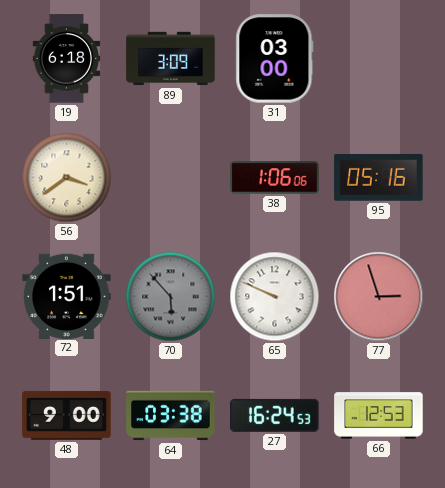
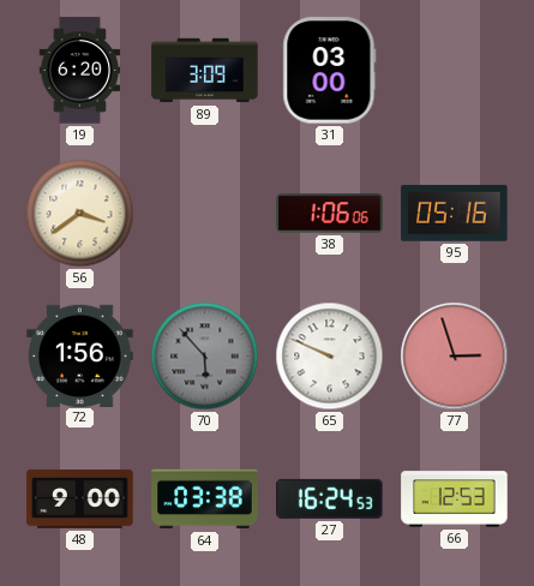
19: 6:18 -> 6:20
72: 1:51 -> 1:56
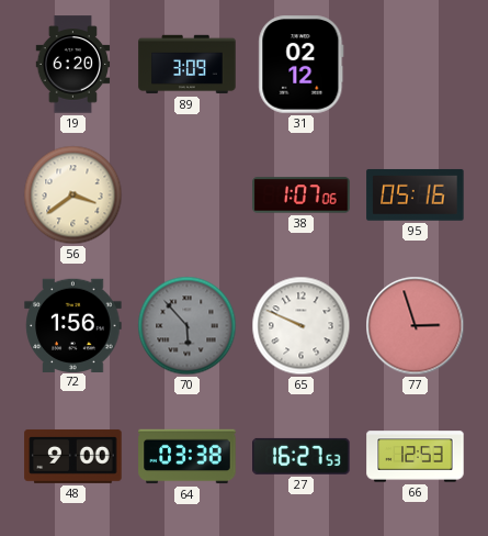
31: 03:00 -> 02:12
38: 1:06 -> 1:07
27: 16:24 -> 16:27
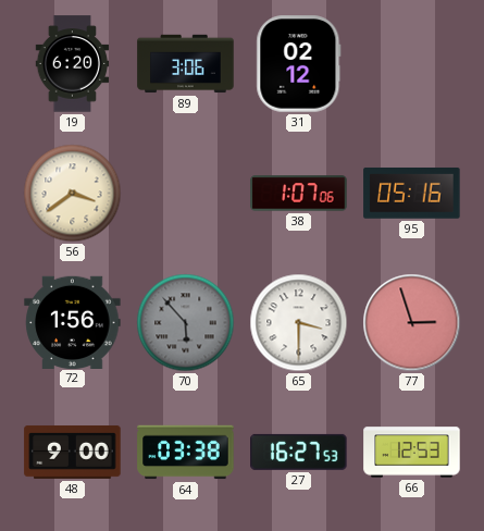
89: 3:09 -> 3:06
65: 9:49 -> 3:30
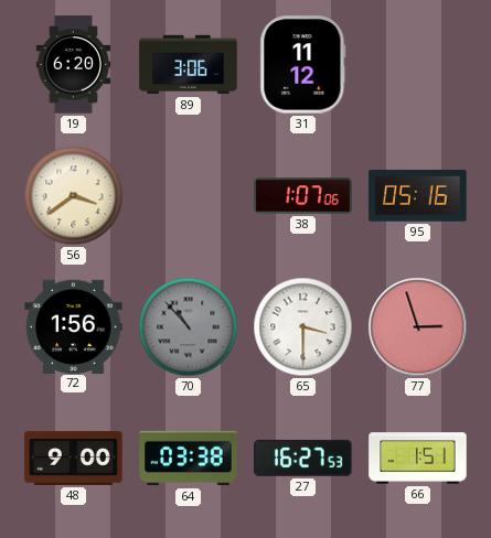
31: 02:12 -> 11:12
70: 5:53 -> 10:53
66: 12:53 -> 1:51
